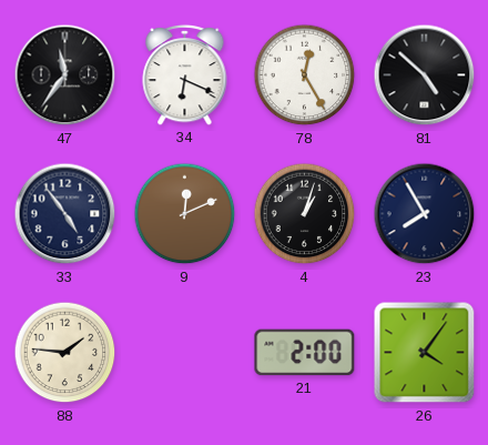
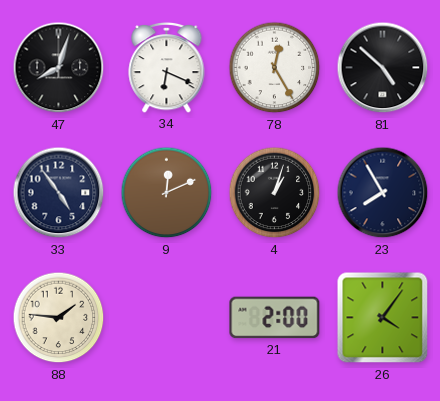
47: 11:36 -> 8:03
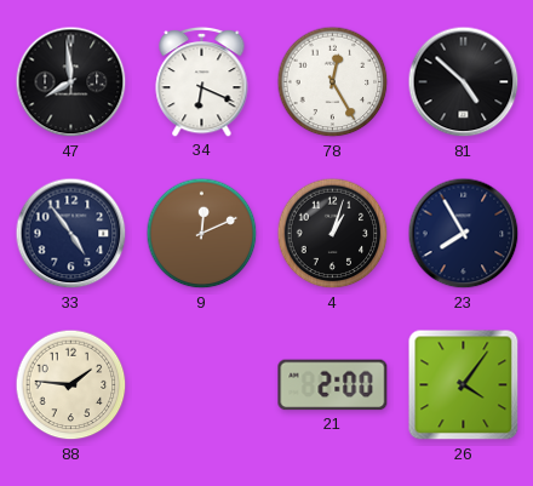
47: 8:03 -> 7:59
